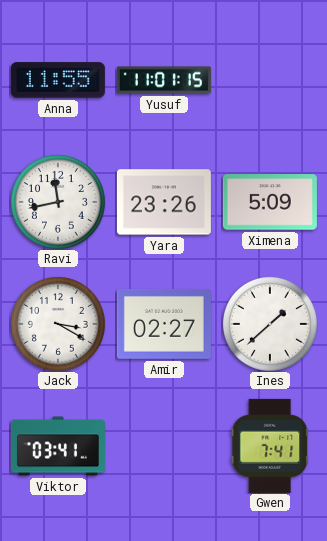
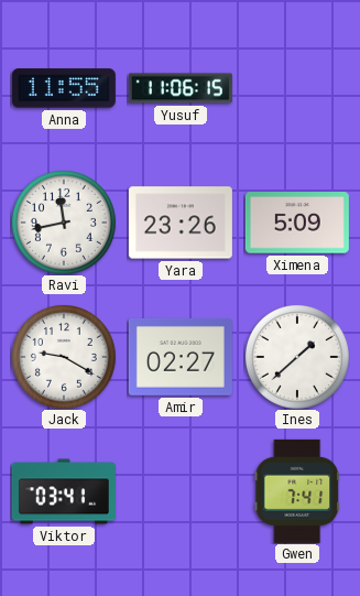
Yusuf: 11:01 -> 11:06
Jack: 3:20 -> 9:20
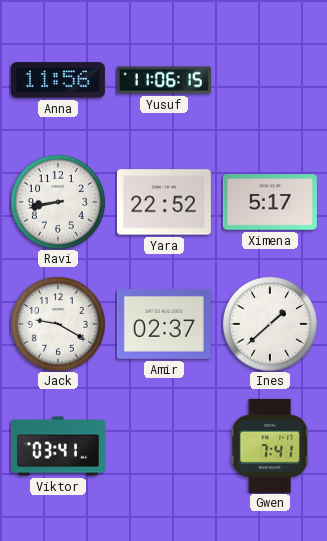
Anna: 11:55 -> 11:56
Ravi: 11:43 -> 8:43
Yara: 23:26 -> 22:52
Ximena: 5:09 -> 5:17
Amir: 02:27 -> 02:37
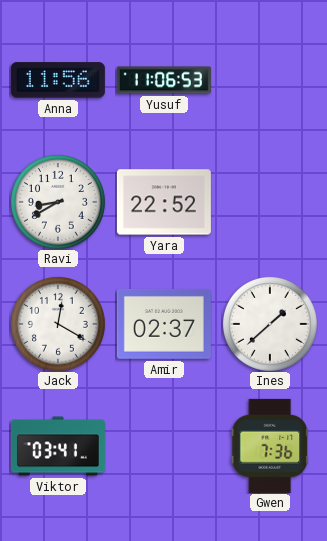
Yusuf: 11:06:15 -> 11:06:53
Ravi: 8:43 -> 8:40
Ximena: 5:17 -> none
Jack: 9:20 -> 12:20
Gwen: 7:41 -> 7:36
